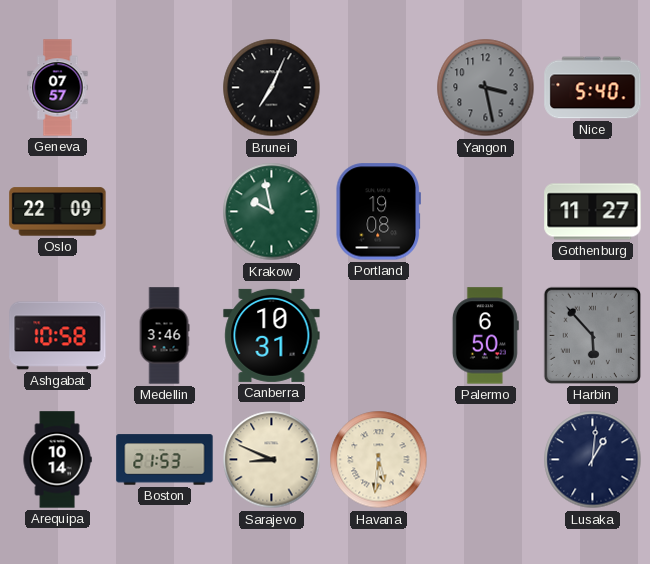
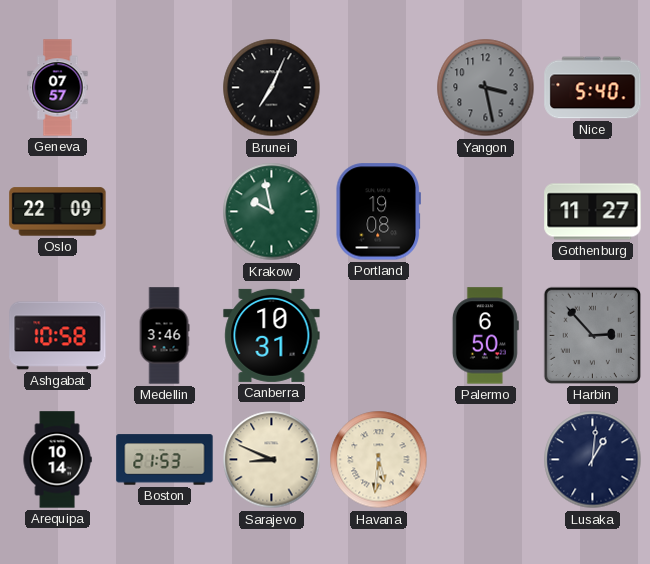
Harbin: 5:53 -> 2:53
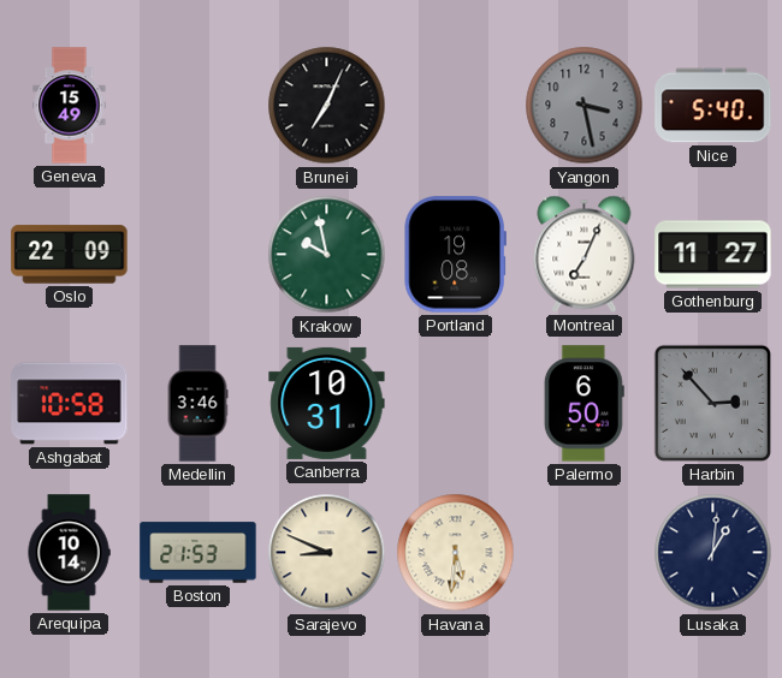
Geneva: 07:57 -> 15:49
Montreal: none -> 7:04
